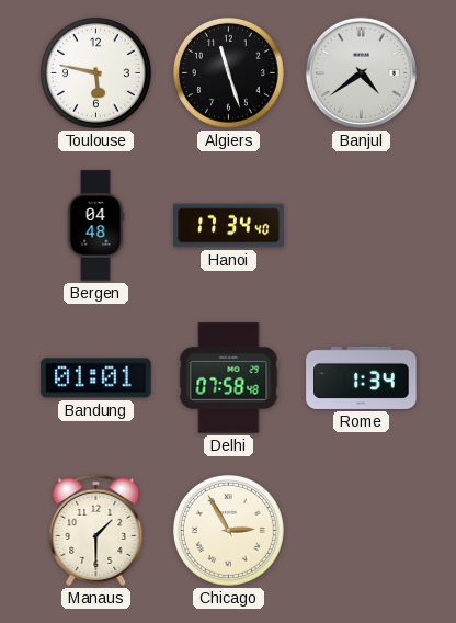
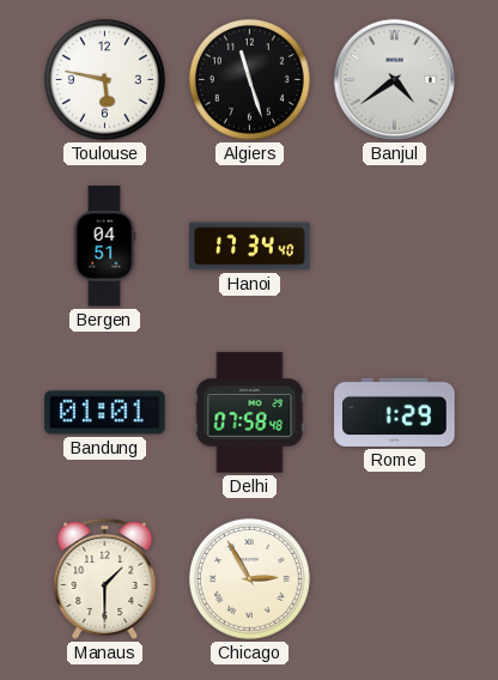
Bergen: 04:48 -> 04:51
Rome: 1:34 -> 1:29
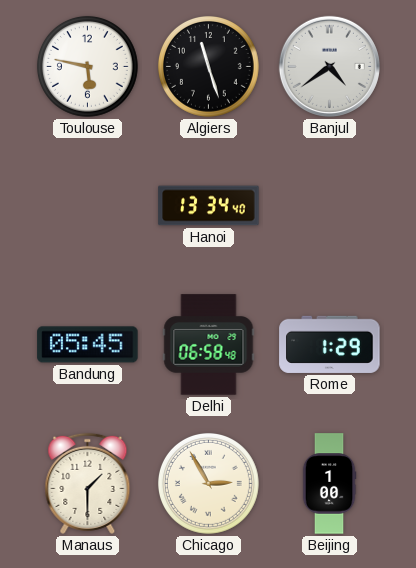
Bergen: 04:51 -> none
Hanoi: 17:34 -> 13:34
Bandung: 01:01 -> 05:45
Delhi: 07:58 -> 06:58
Beijing: none -> 1:00
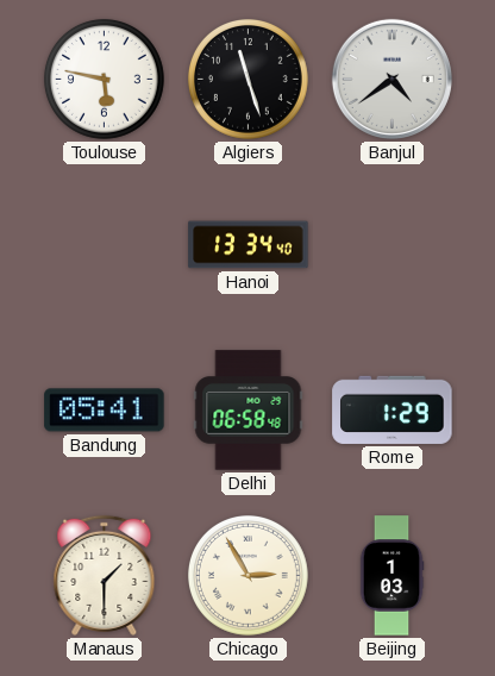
Bandung: 05:45 -> 05:41
Beijing: 1:00 -> 1:03
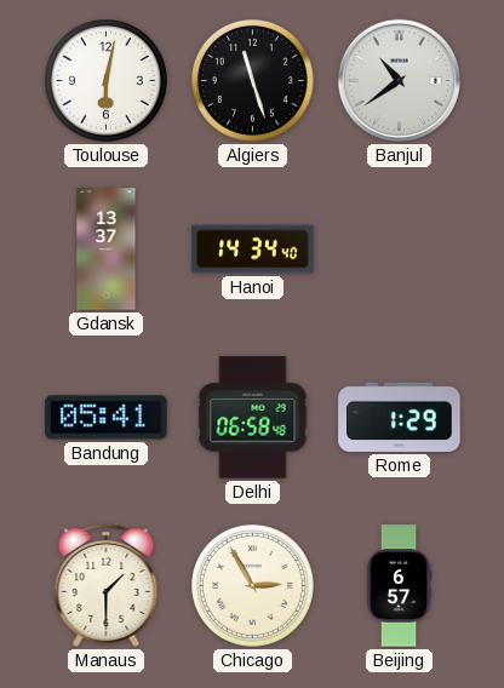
Toulouse: 5:47 -> 6:02
Banjul: 4:39 -> 10:39
Gdansk: none -> 13:37
Hanoi: 13:34 -> 14:34
Beijing: 1:03 -> 6:57
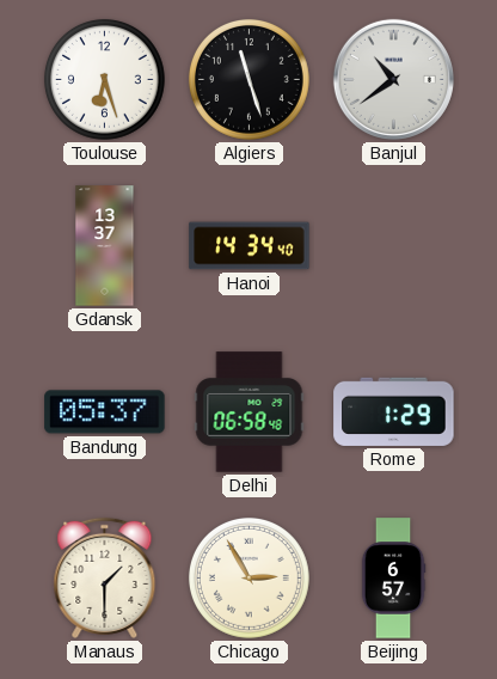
Toulouse: 6:02 -> 6:27
Bandung: 05:41 -> 05:37
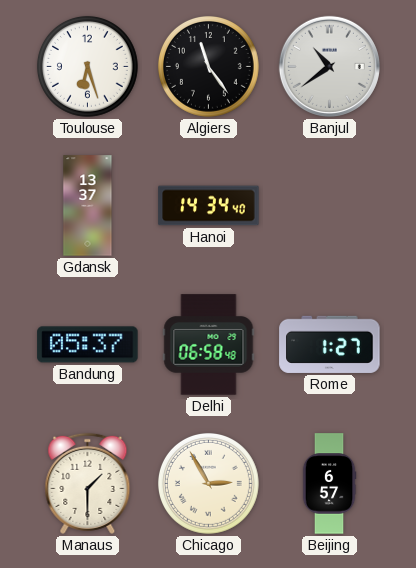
Algiers: 11:27 -> 11:24
Rome: 1:29 -> 1:27
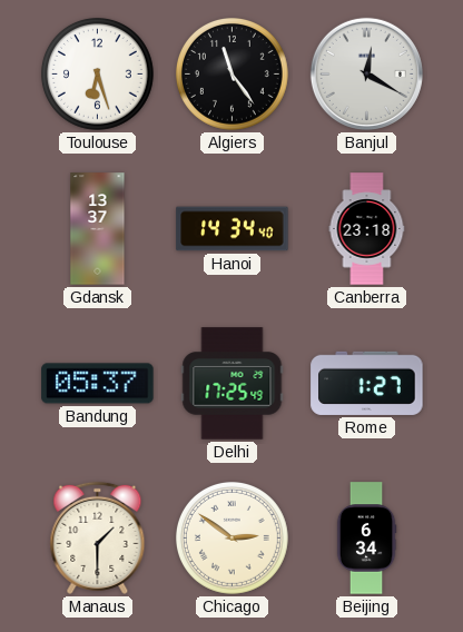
Banjul: 10:39 -> 12:20
Canberra: none -> 23:18
Delhi: 06:58 -> 17:25
Chicago: 2:55 -> 2:51
Beijing: 6:57 -> 6:34
